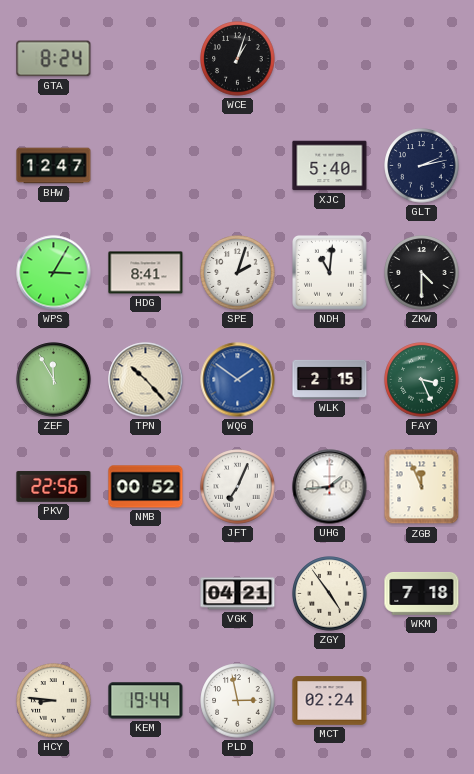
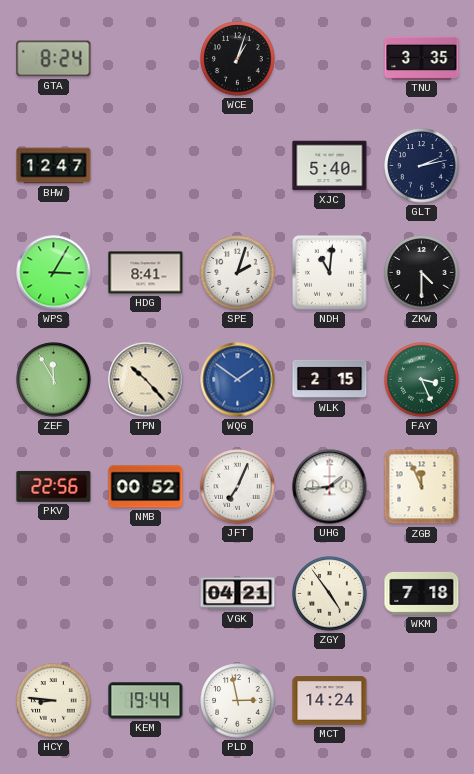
TNU: none -> 3:35
MCT: 02:24 -> 14:24
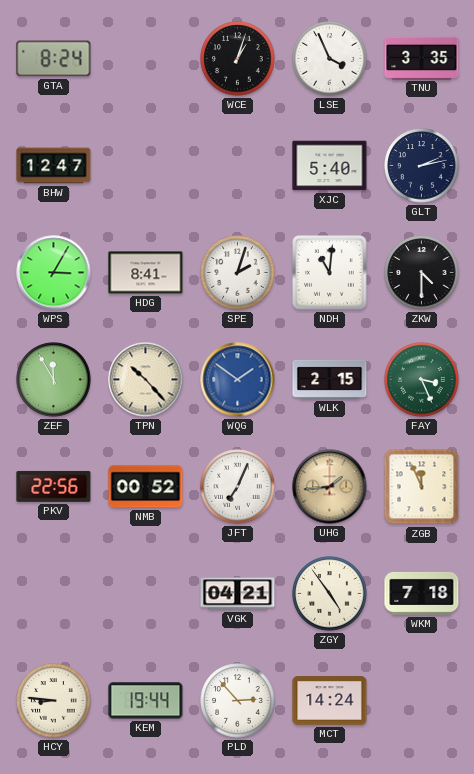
LSE: none -> 3:56
UHG dial: white -> champagne
PLD: 2:58 -> 2:53
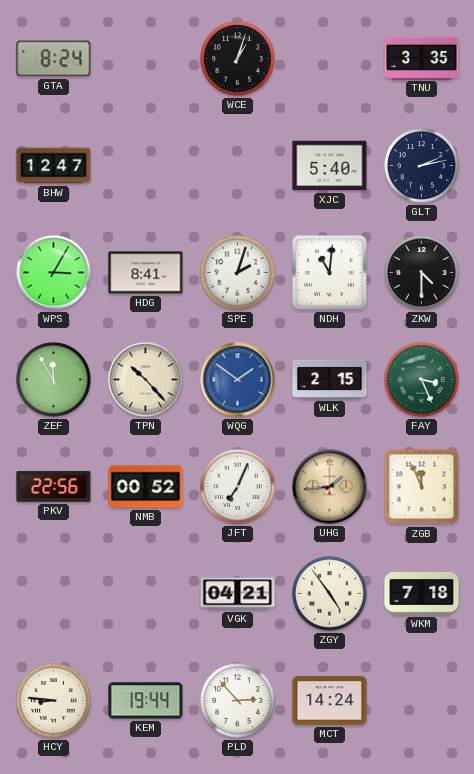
LSE: 3:56 -> none
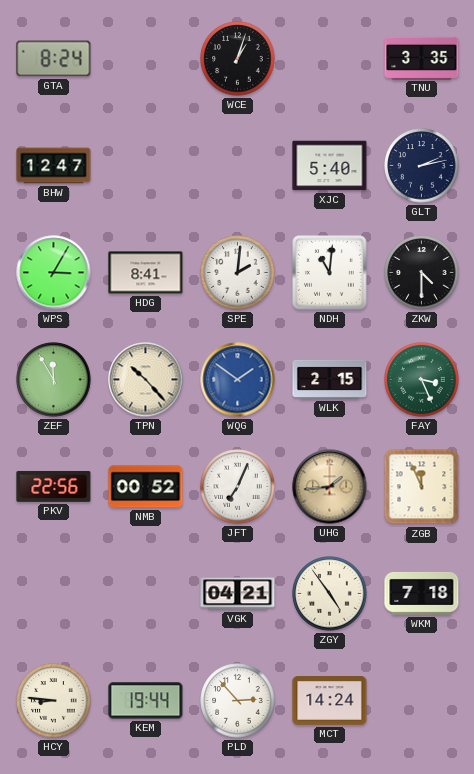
SPE: 2:03 -> 2:01
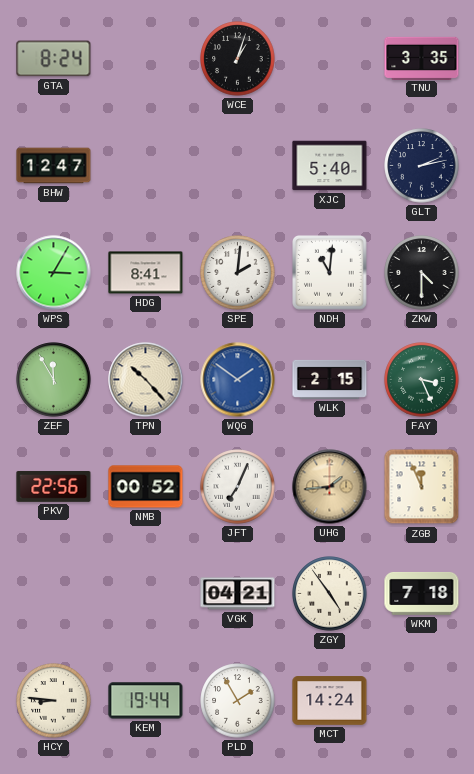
PLD: 2:53 -> 1:55
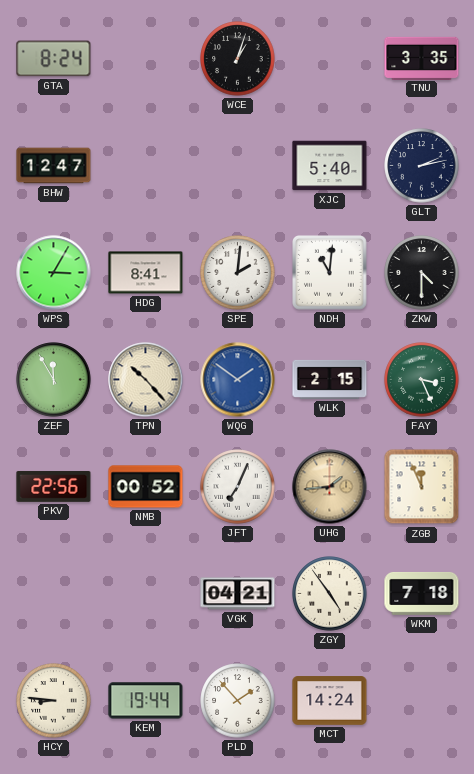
PLD: 1:55 -> 1:53
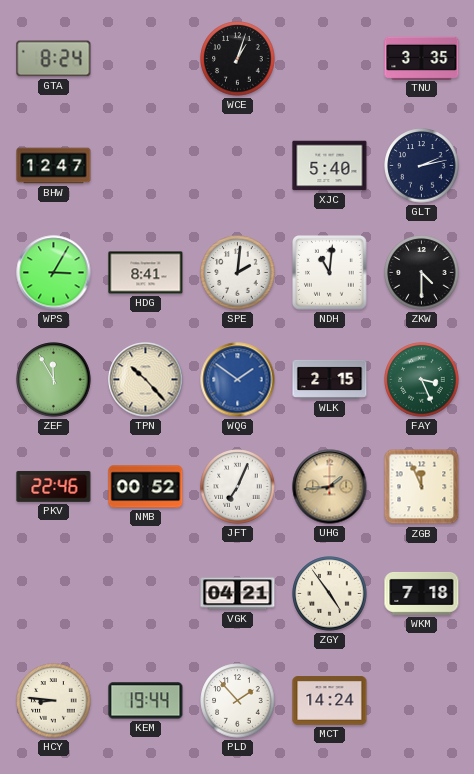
PKV: 22:56 -> 22:46
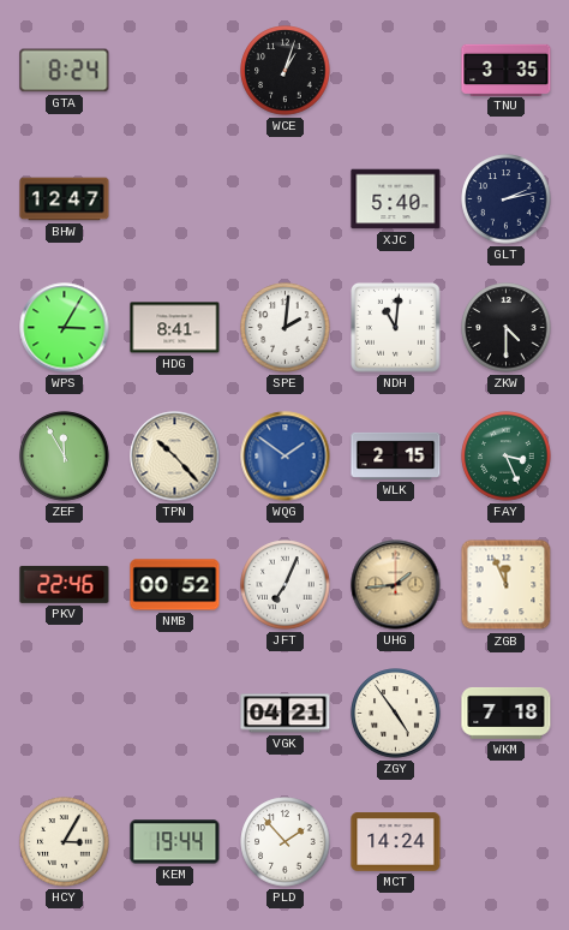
HCY: 8:46 -> 3:05
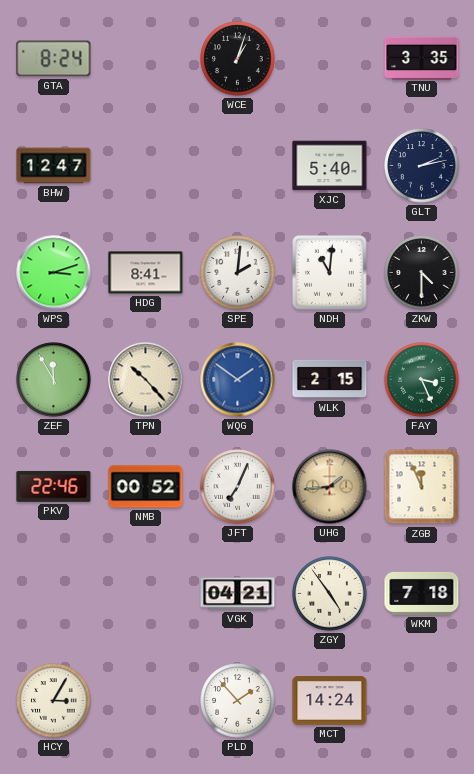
WPS: 3:05 -> 3:12
KEM: 19:44 -> none
